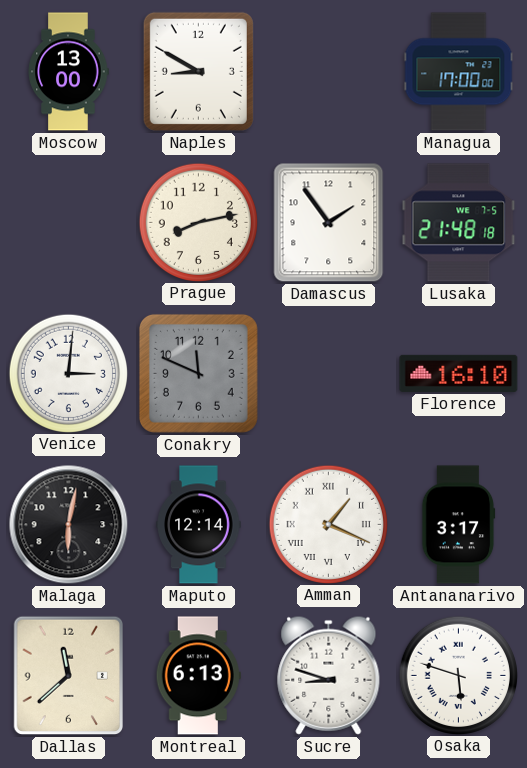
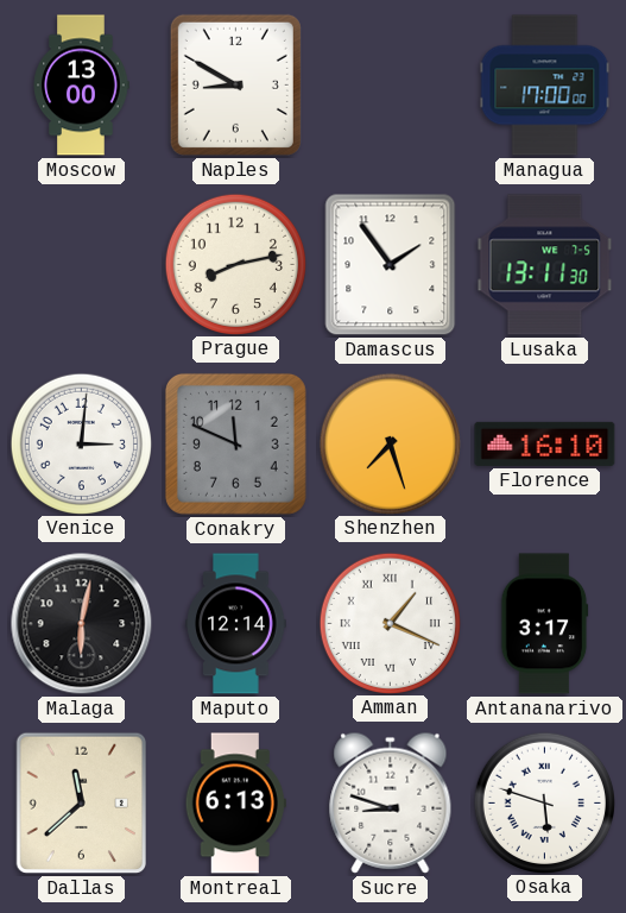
Lusaka: 21:48 -> 13:11
Shenzhen: none -> 7:27
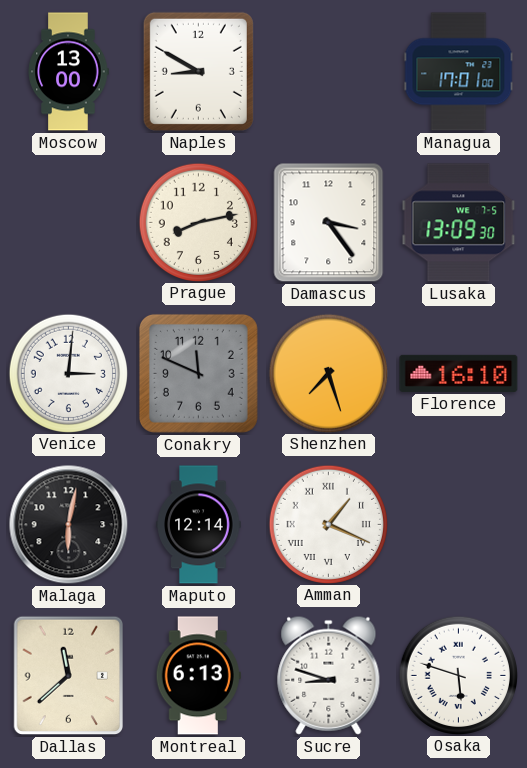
Managua: 17:00 -> 17:01
Damascus: 1:54 -> 3:24
Lusaka: 13:11 -> 13:09
Antananarivo: 3:17 -> none
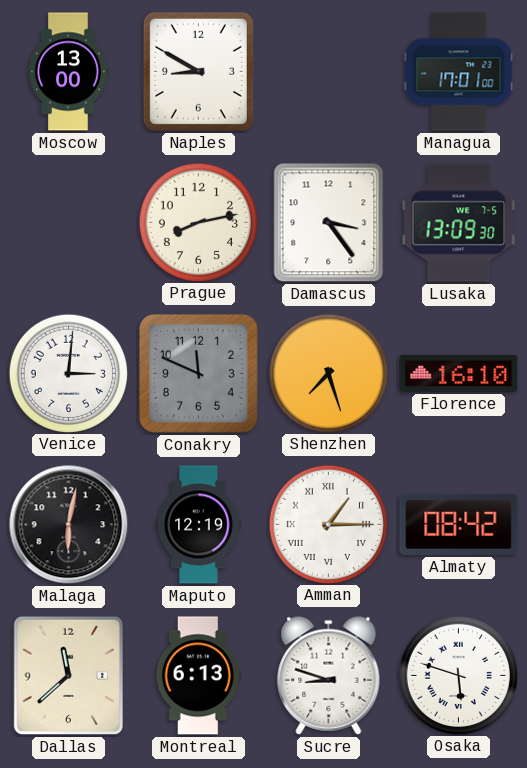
Maputo: 12:14 -> 12:19
Amman: 1:19 -> 1:15
Almaty: none -> 08:42
